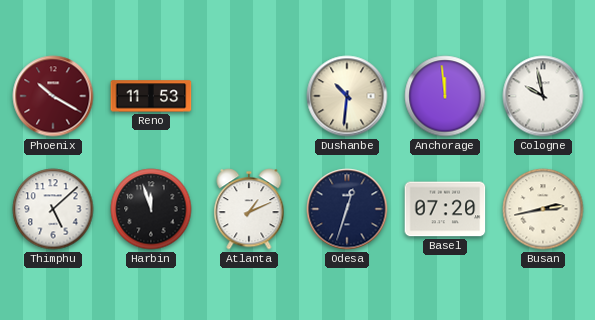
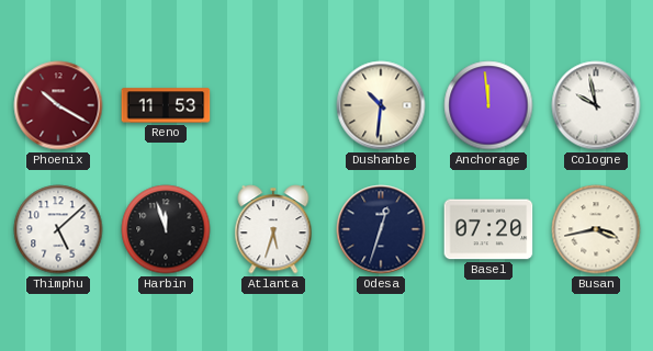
Atlanta: 1:11 -> 5:33
Busan: 2:43 -> 3:43
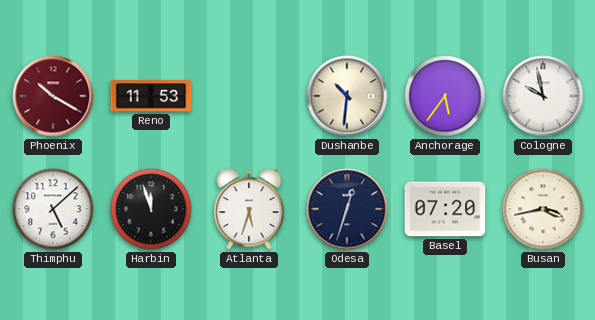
Anchorage: 11:59 -> 5:36
